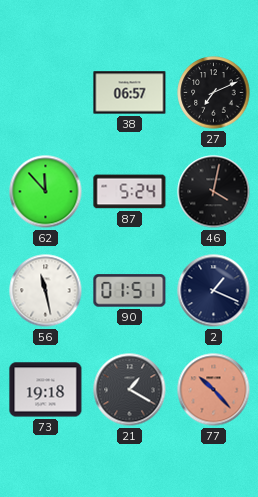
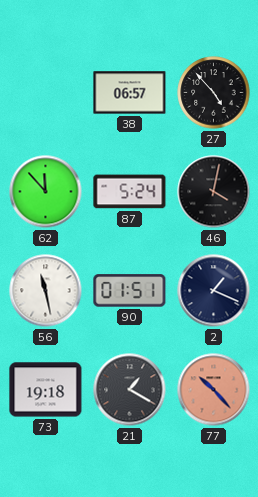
27: 7:11 -> 4:53
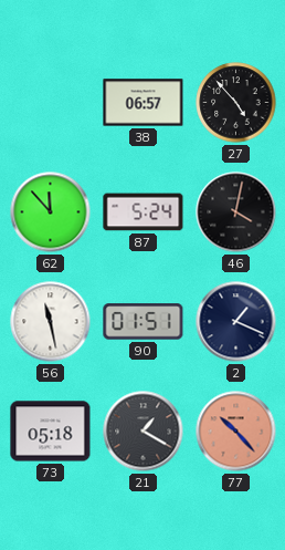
73: 19:18 -> 05:18
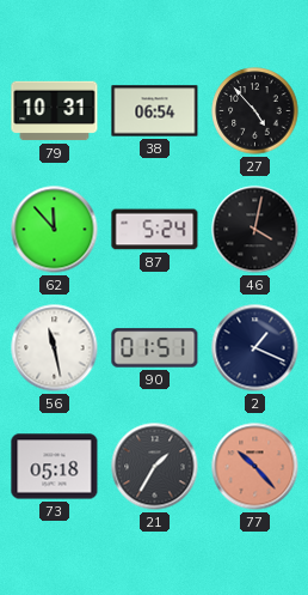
79: none -> 10:31
38: 06:57 -> 06:54
21: 1:20 -> 1:35
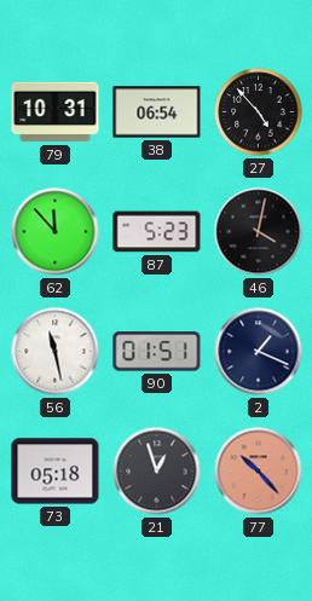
87: 5:24 -> 5:23
21: 1:35 -> 12:57
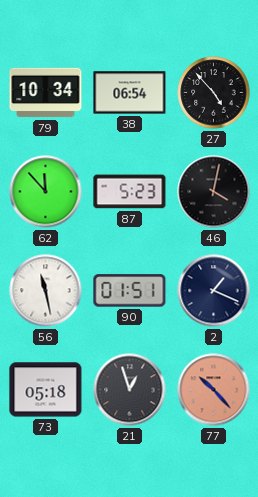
79: 10:31 -> 10:34
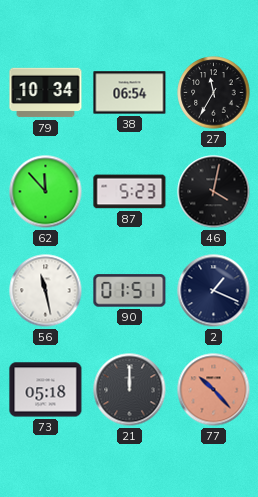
27: 4:53 -> 11:35
21: 12:57 -> 12:00
